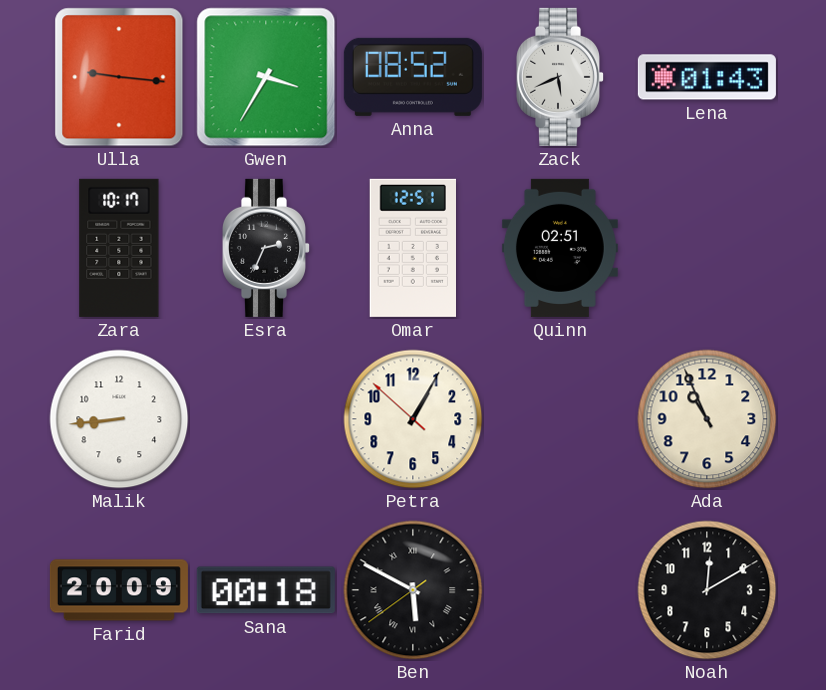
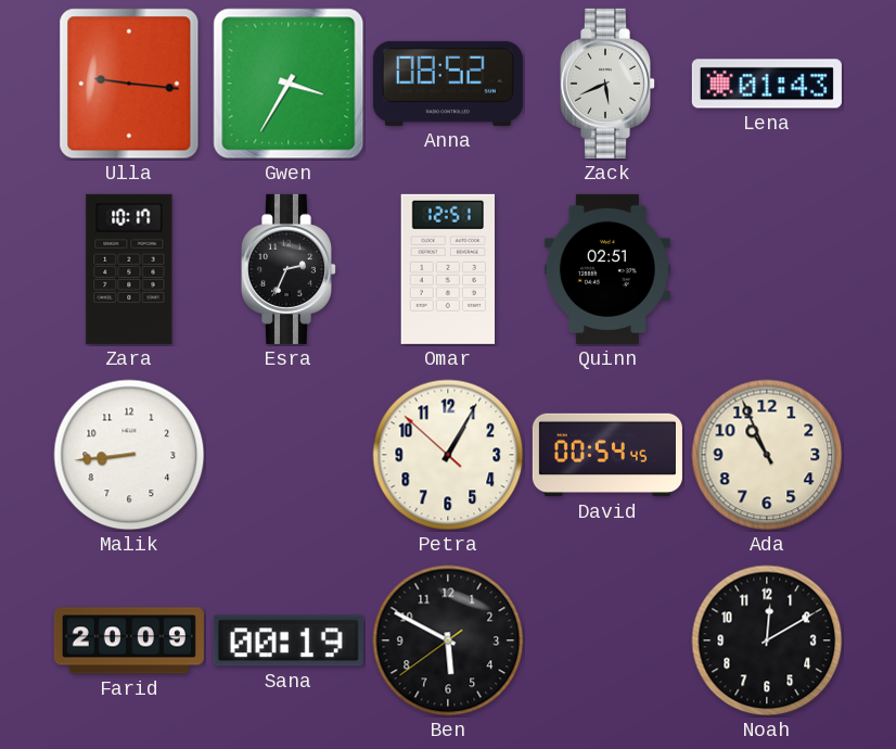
David: none -> 00:54
Sana: 00:18 -> 00:19
Ben numerals: Roman -> Arabic
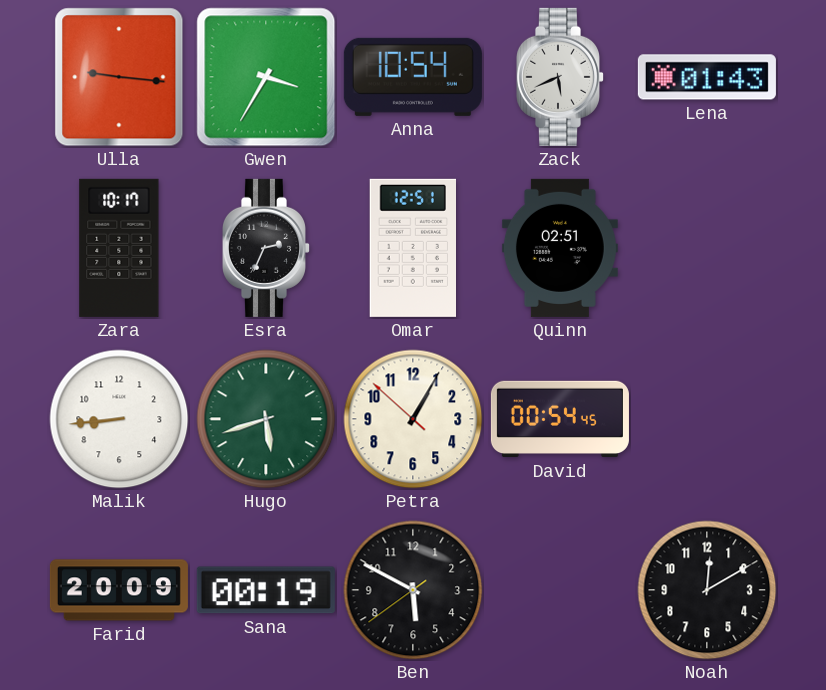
Anna: 08:52 -> 10:54
Hugo: none -> 5:42
Ada: 10:56 -> none
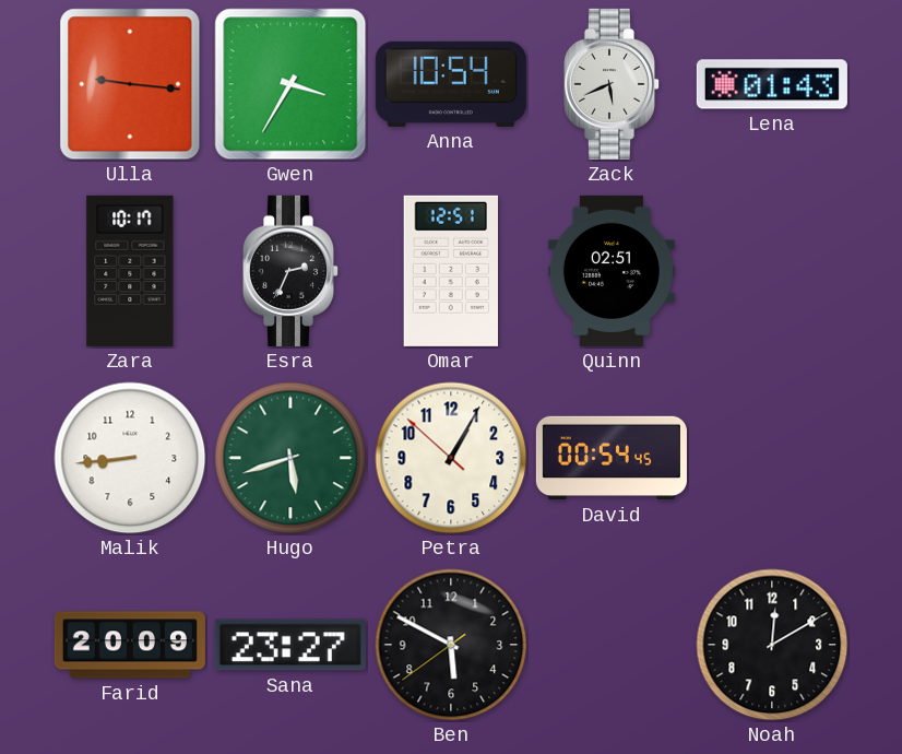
Sana: 00:19 -> 23:27
